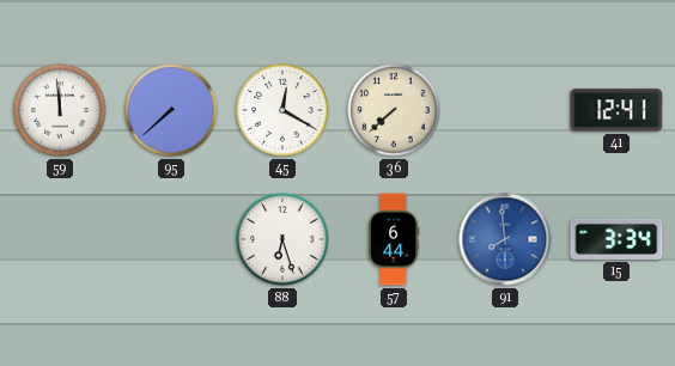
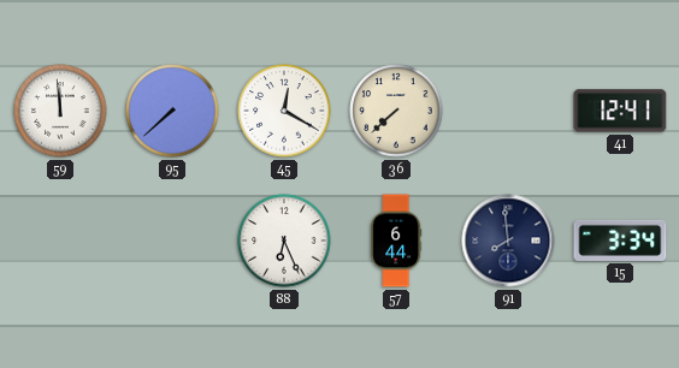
88: 6:27 -> 6:26
91 dial: blue -> navy
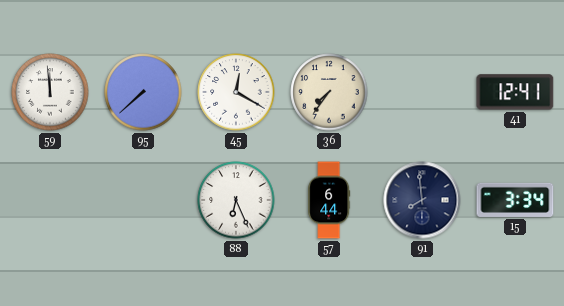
36: 7:38 -> 7:36
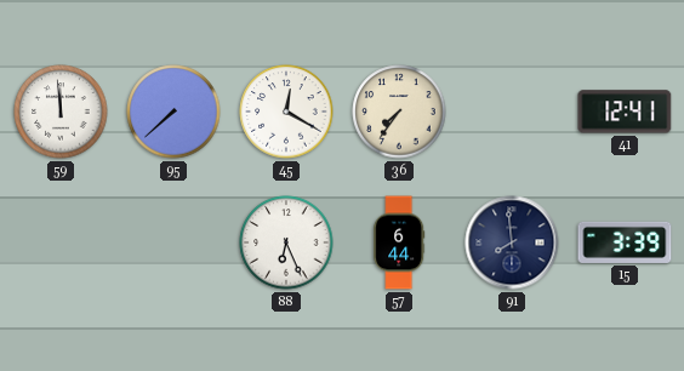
15: 3:34 -> 3:39
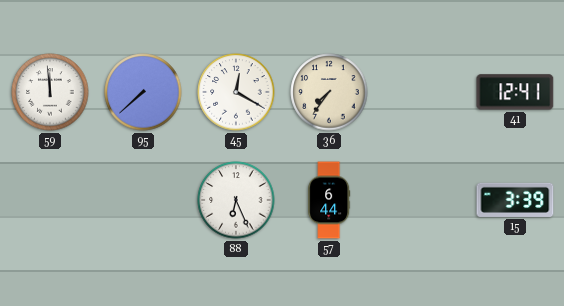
91: 7:59 -> none
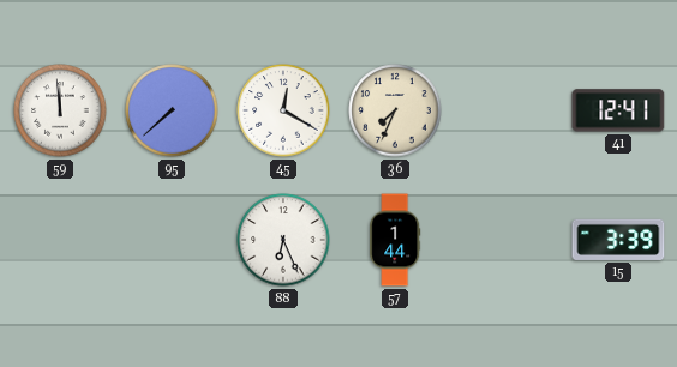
36: 7:36 -> 7:34
57: 6:44 -> 1:44
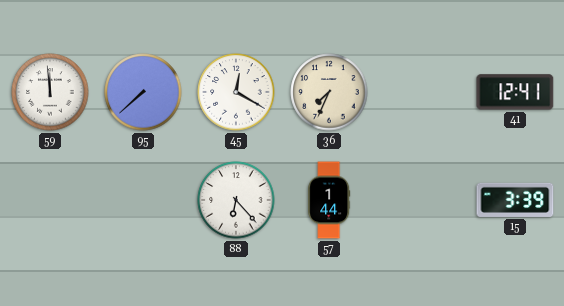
88: 6:26 -> 6:23
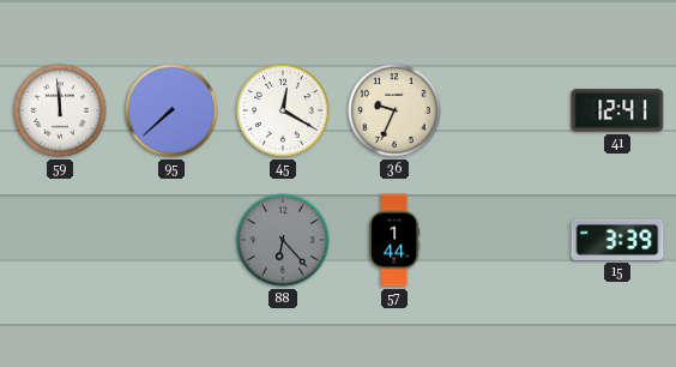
36: 7:34 -> 9:34
88 dial: white -> grey
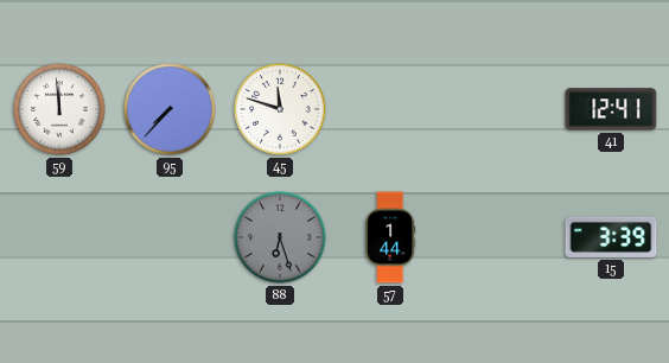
95: 7:38 -> 7:37
45: 12:20 -> 11:48
36: 9:34 -> none
88: 6:23 -> 6:27
